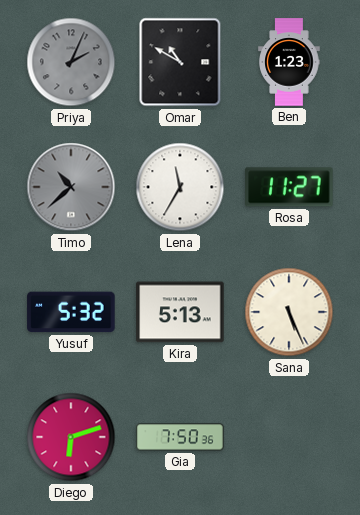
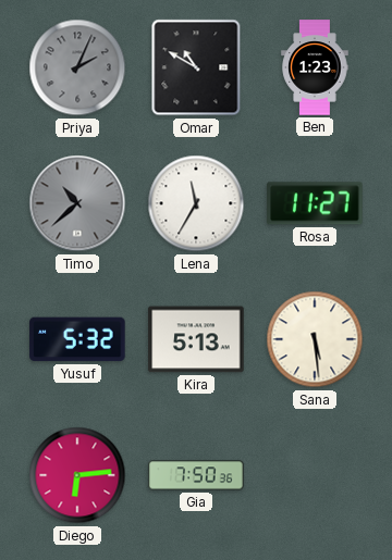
Sana: 5:26 -> 5:29
Diego: 6:12 -> 6:14
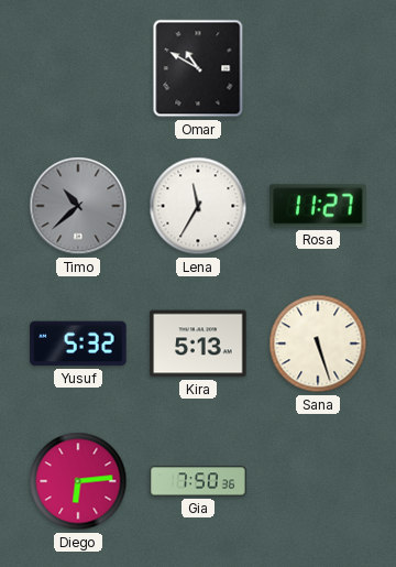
Priya: 2:04 -> none
Ben: 1:23 -> none
Sana: 5:29 -> 5:27
